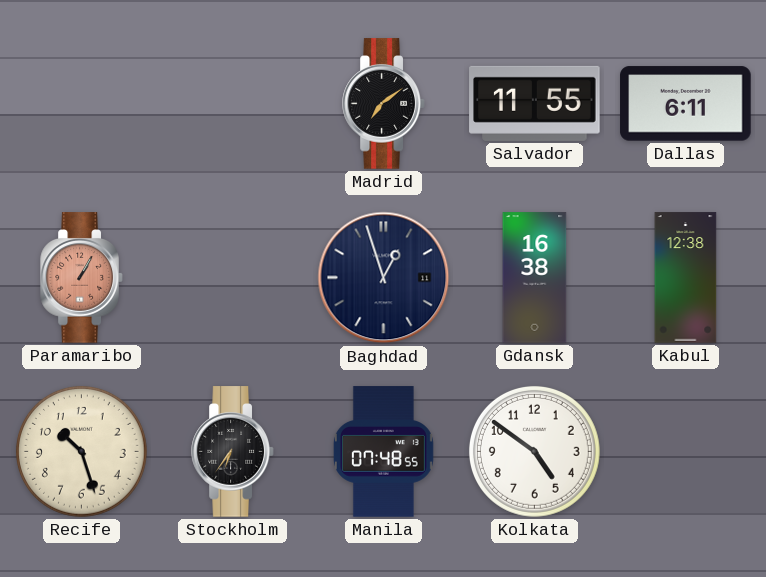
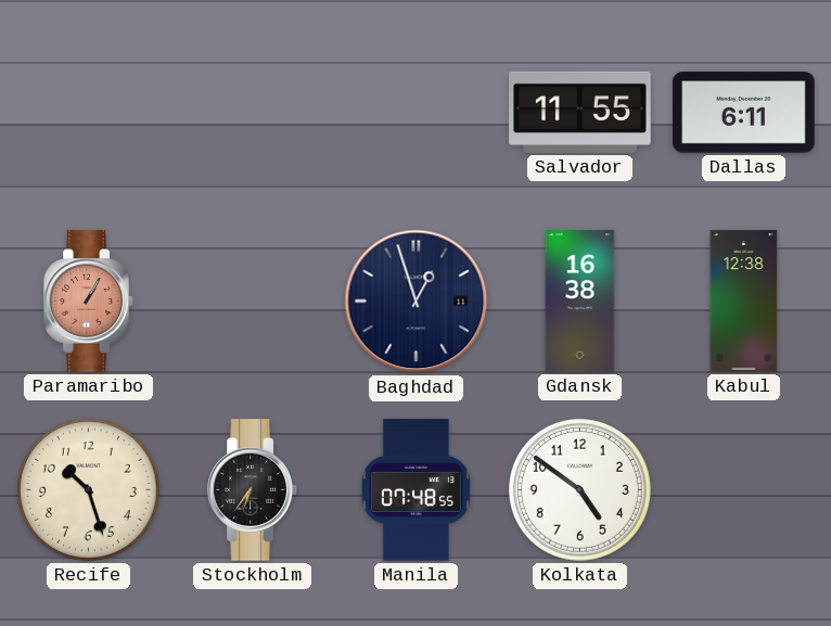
Madrid: 7:09 -> none
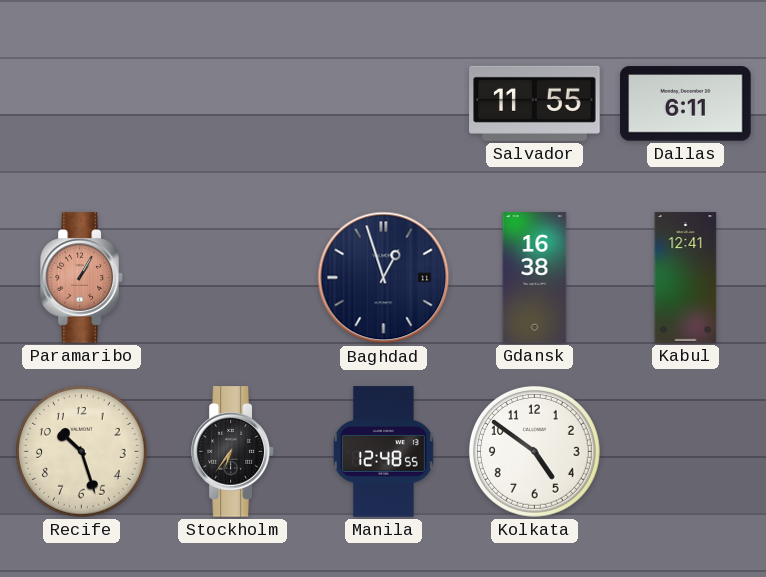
Kabul: 12:38 -> 12:41
Manila: 07:48 -> 12:48
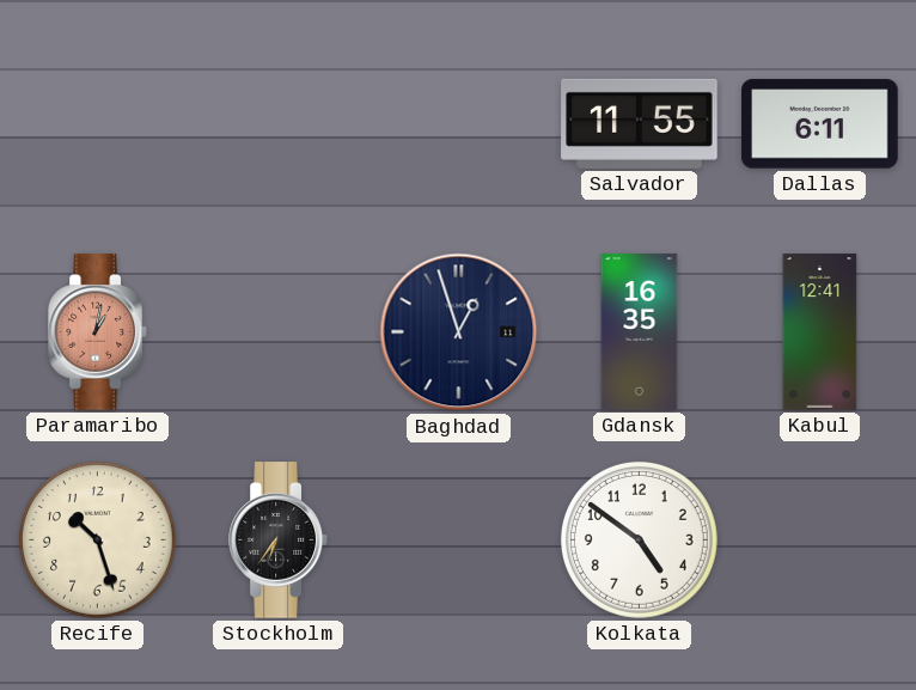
Paramaribo: 1:05 -> 1:02
Gdansk: 16:38 -> 16:35
Manila: 12:48 -> none
